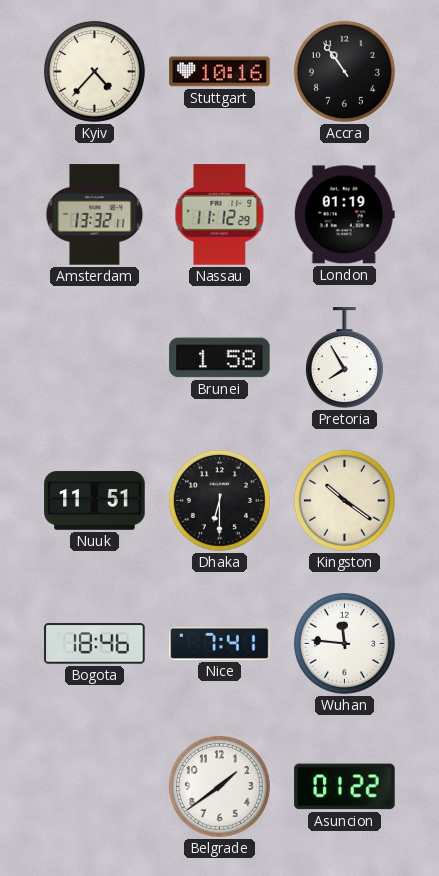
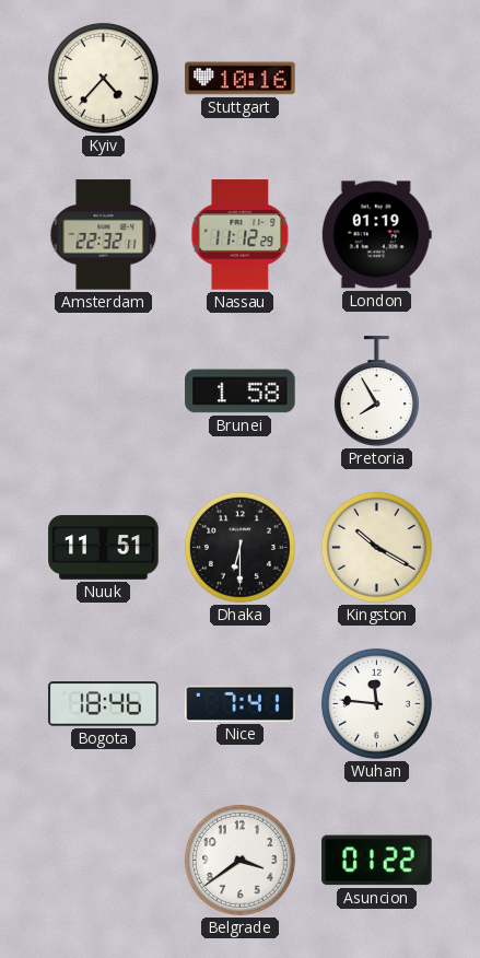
Accra: 10:54 -> none
Amsterdam: 13:32 -> 22:32
Kingston: 10:21 -> 10:20
Belgrade: 1:39 -> 3:39
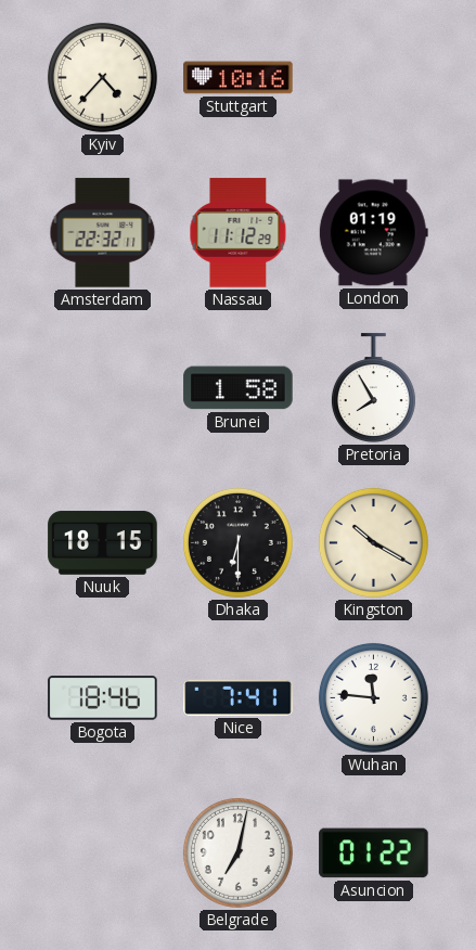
Nuuk: 11:51 -> 18:15
Belgrade: 3:39 -> 7:02
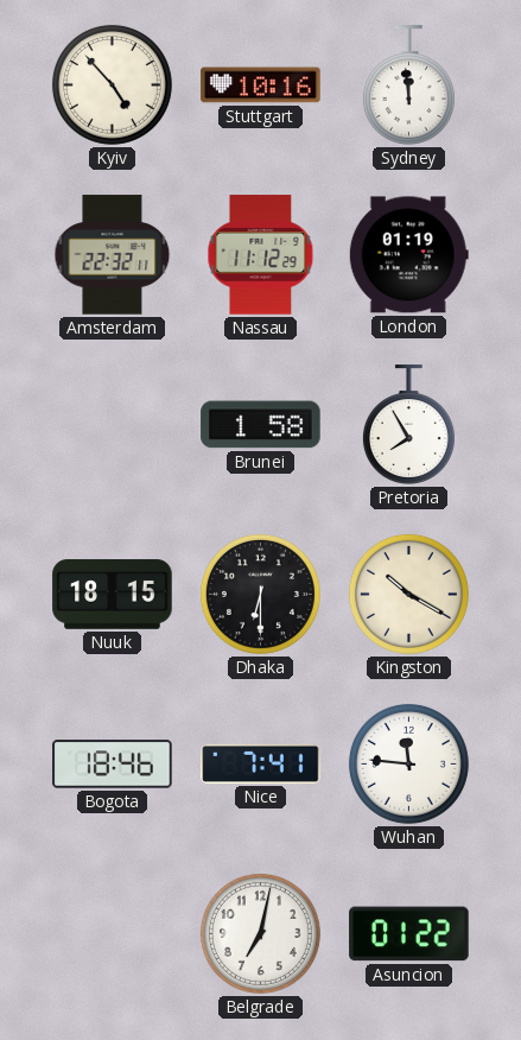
Kyiv: 4:37 -> 4:53
Sydney: none -> 11:59
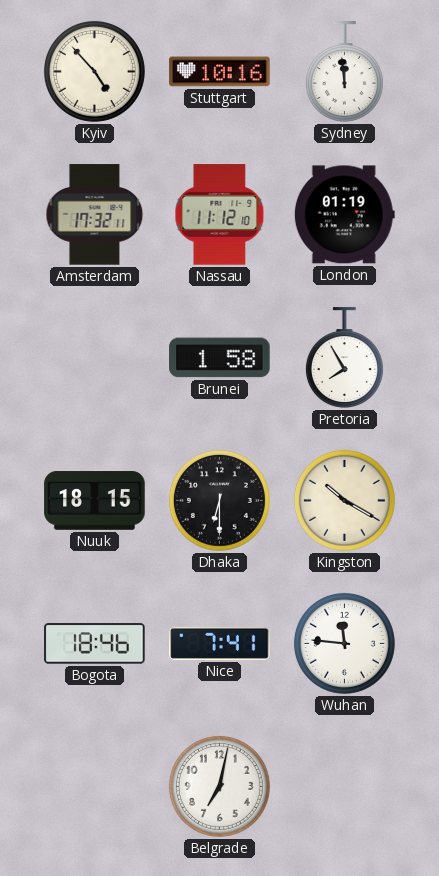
Amsterdam: 22:32 -> 17:32
Nassau: 11:12:29 -> 11:12:10
Asuncion: 01:22 -> none
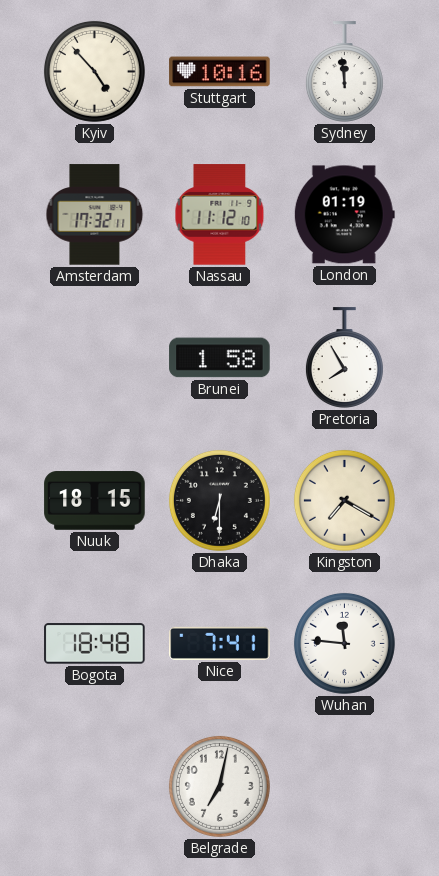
Kingston: 10:20 -> 7:20
Bogota: 18:46 -> 18:48
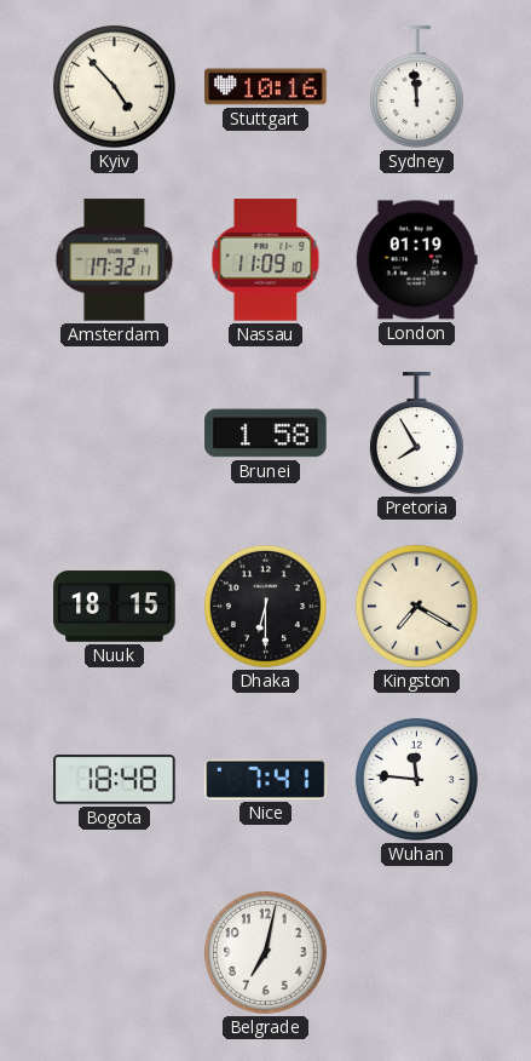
Nassau: 11:12 -> 11:09
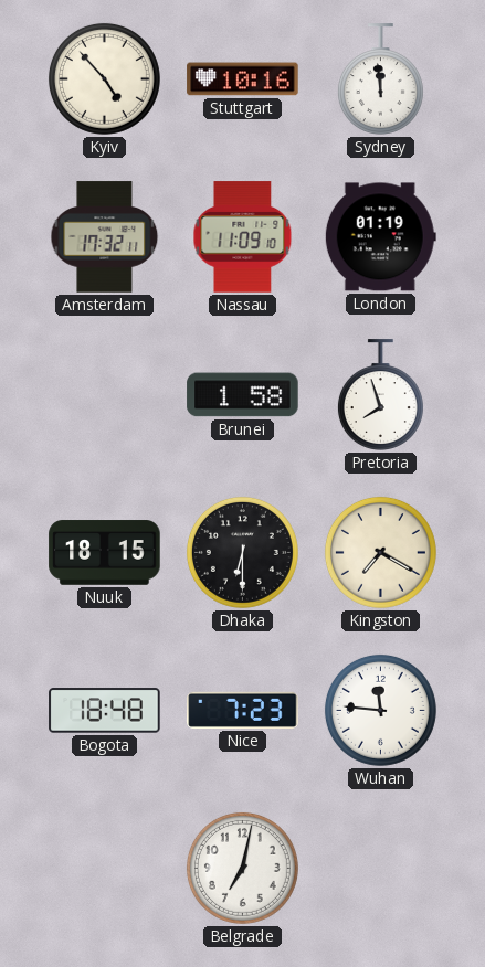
Pretoria: 7:55 -> 7:57
Nice: 7:41 -> 7:23
